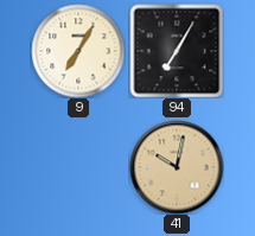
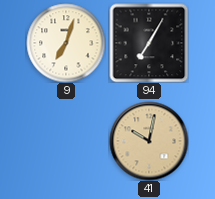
9: 7:05 -> 7:03
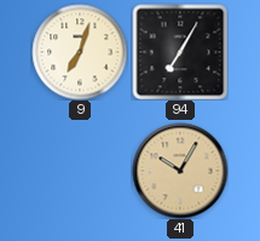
41: 10:02 -> 10:05
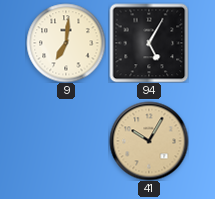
9: 7:03 -> 7:01
94: 7:05 -> 5:05
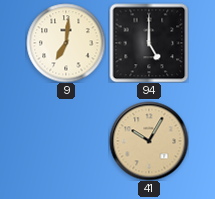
94: 5:05 -> 5:00
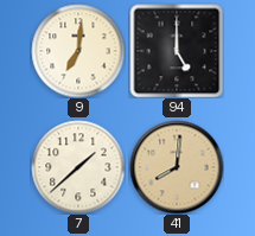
7: none -> 1:38
41: 10:05 -> 8:01
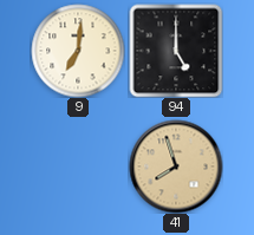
7: 1:38 -> none
41: 8:01 -> 7:57
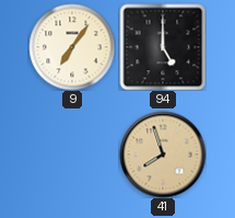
9: 7:01 -> 7:06
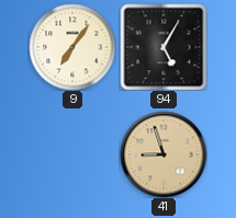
94: 5:00 -> 5:05
41: 7:57 -> 8:57
